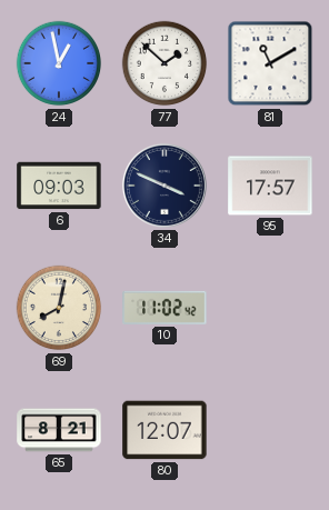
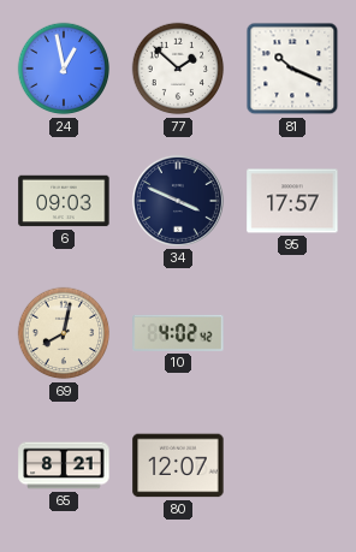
81: 11:10 -> 10:19
10: 11:02 -> 4:02
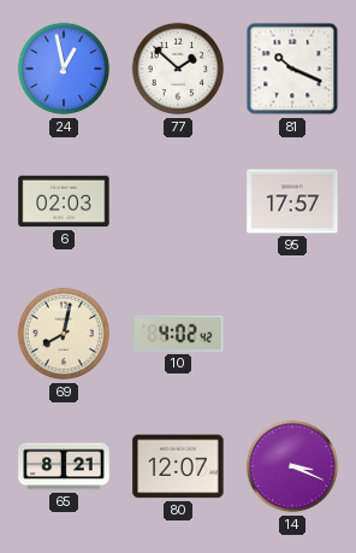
6: 09:03 -> 02:03
34: 3:49 -> none
14: none -> 3:19
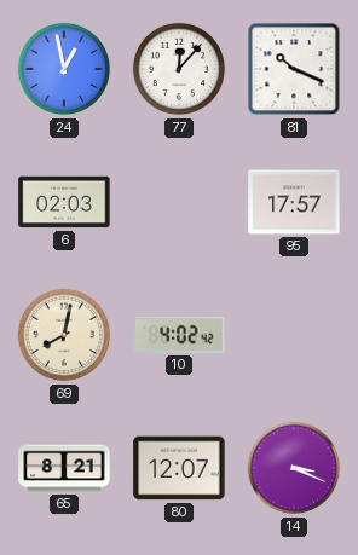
77: 1:52 -> 12:07
